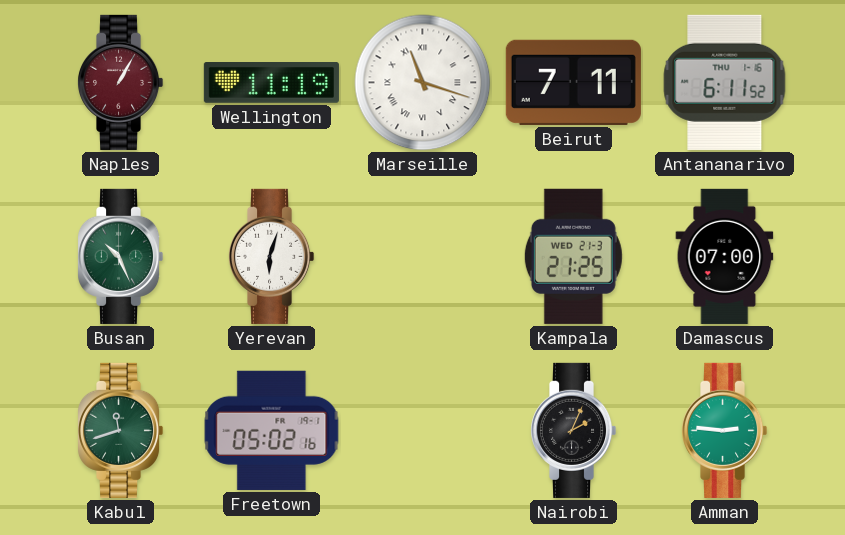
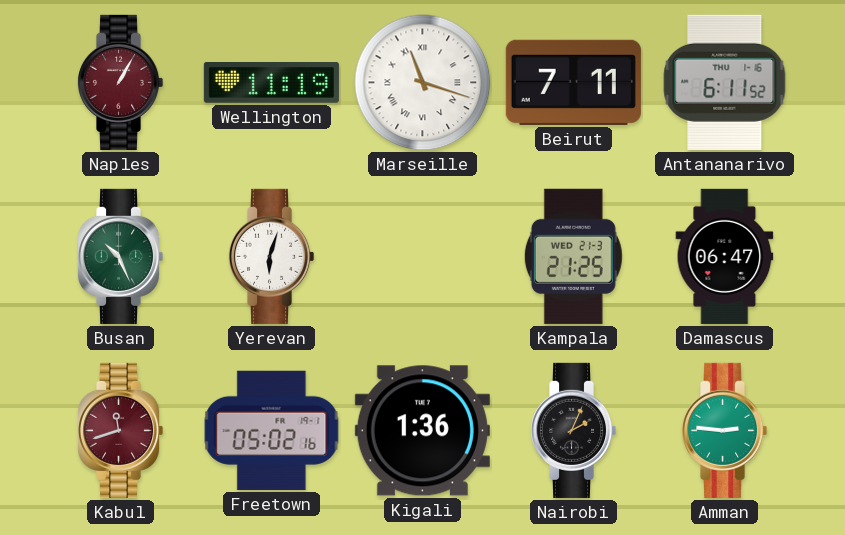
Damascus: 07:00 -> 06:47
Kabul dial: green -> burgundy
Kigali: none -> 1:36
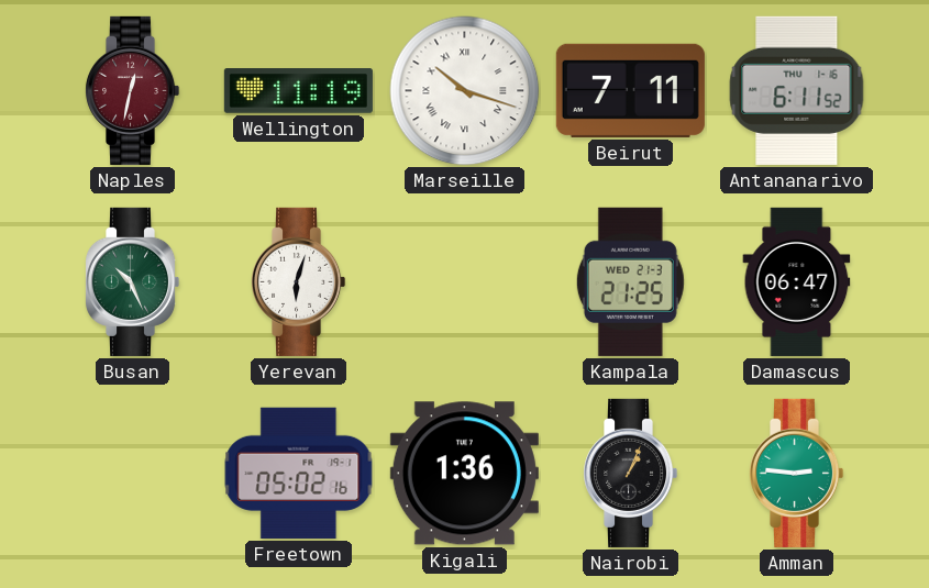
Naples: 1:05 -> 12:32
Marseille: 11:18 -> 10:18
Kabul: 11:42 -> none
Nairobi: 2:04 -> 1:04
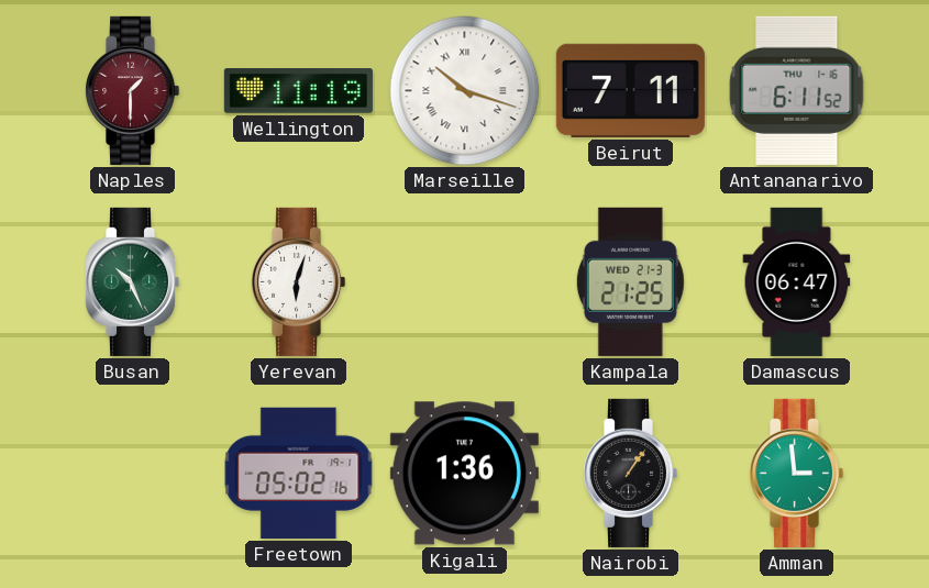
Naples: 12:32 -> 1:30
Nairobi: 1:04 -> 1:06
Amman: 2:46 -> 2:59
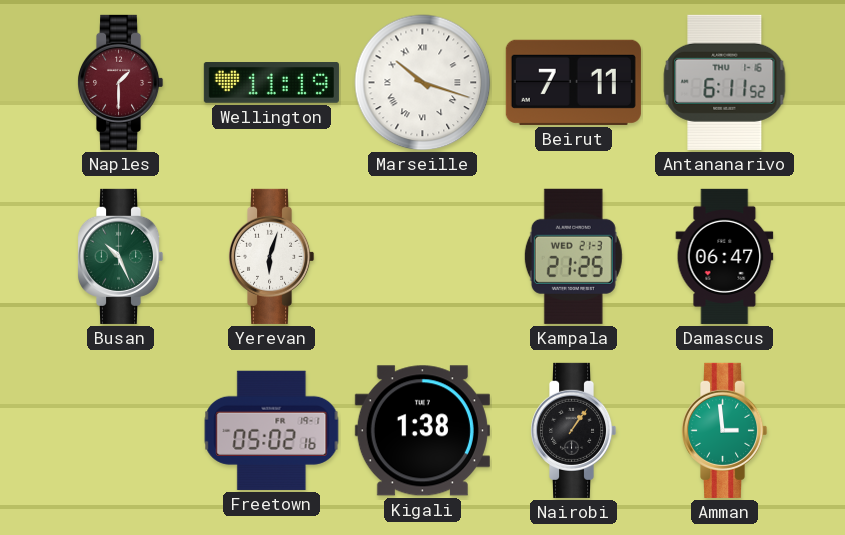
Kigali: 1:36 -> 1:38
